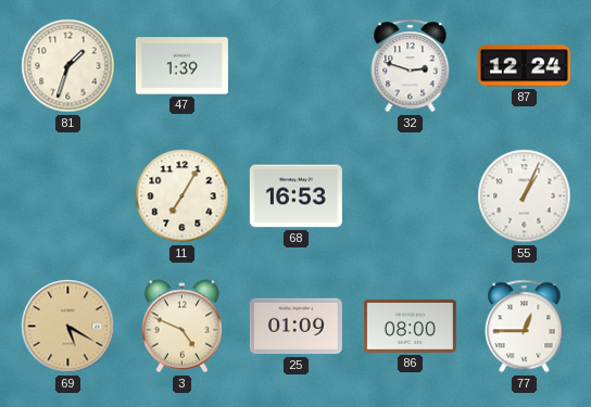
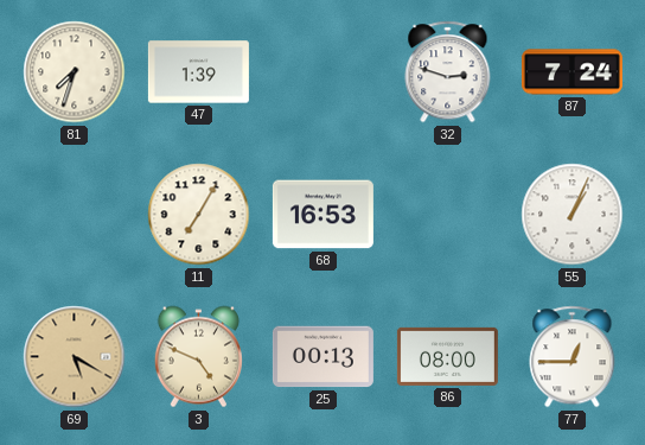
81: 1:33 -> 7:33
87: 12:24 -> 7:24
25: 01:09 -> 00:13
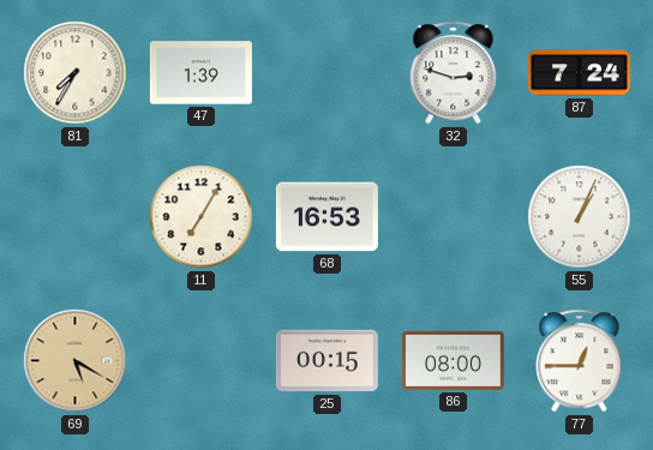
81: 7:33 -> 7:35
3: 4:49 -> none
25: 00:13 -> 00:15
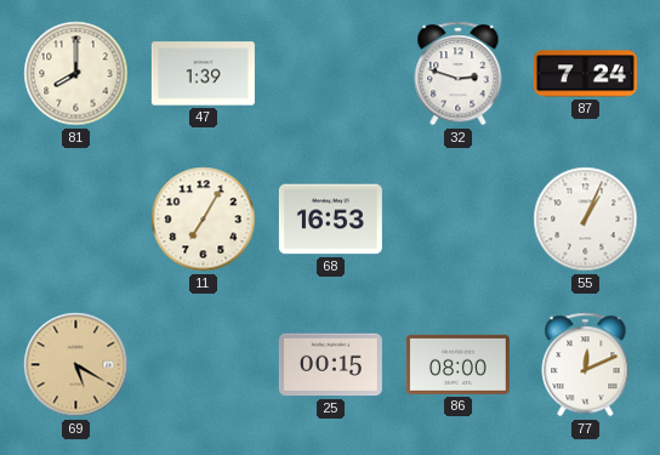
81: 7:35 -> 8:00
77: 12:45 -> 12:11
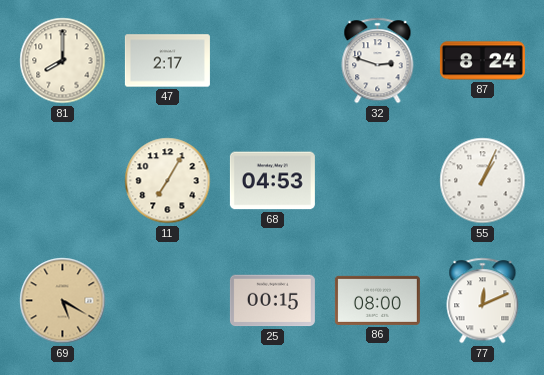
47: 1:39 -> 2:17
87: 7:24 -> 8:24
68: 16:53 -> 04:53
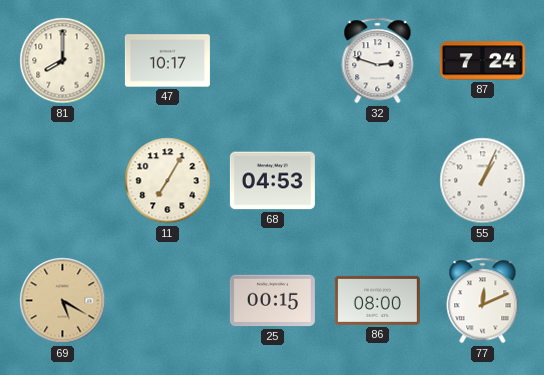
47: 2:17 -> 10:17
87: 8:24 -> 7:24
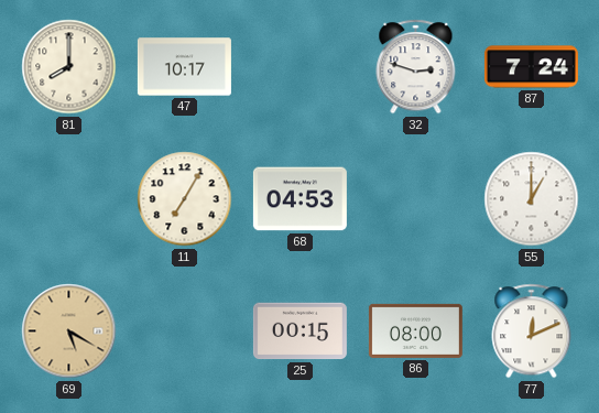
55: 1:04 -> 1:00
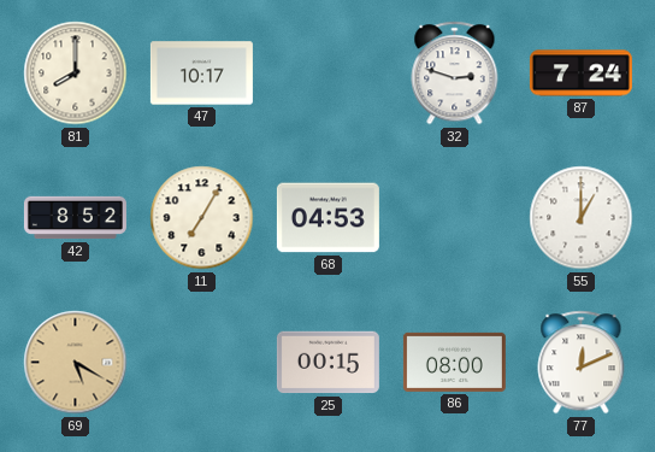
42: none -> 8:52
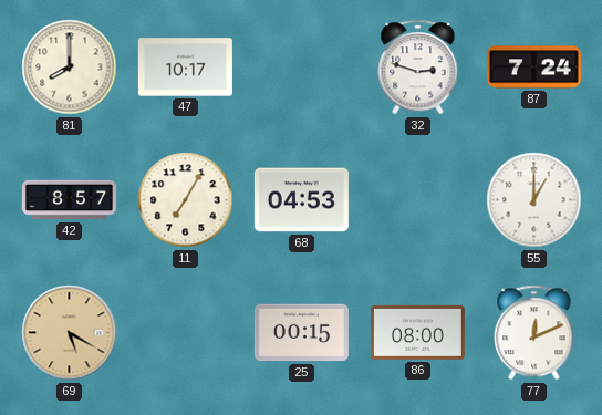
42: 8:52 -> 8:57
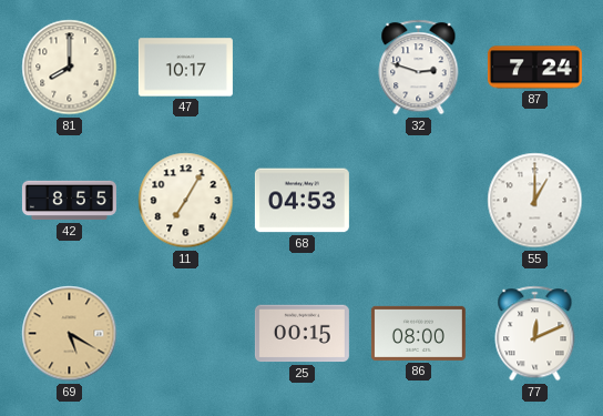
42: 8:57 -> 8:55
